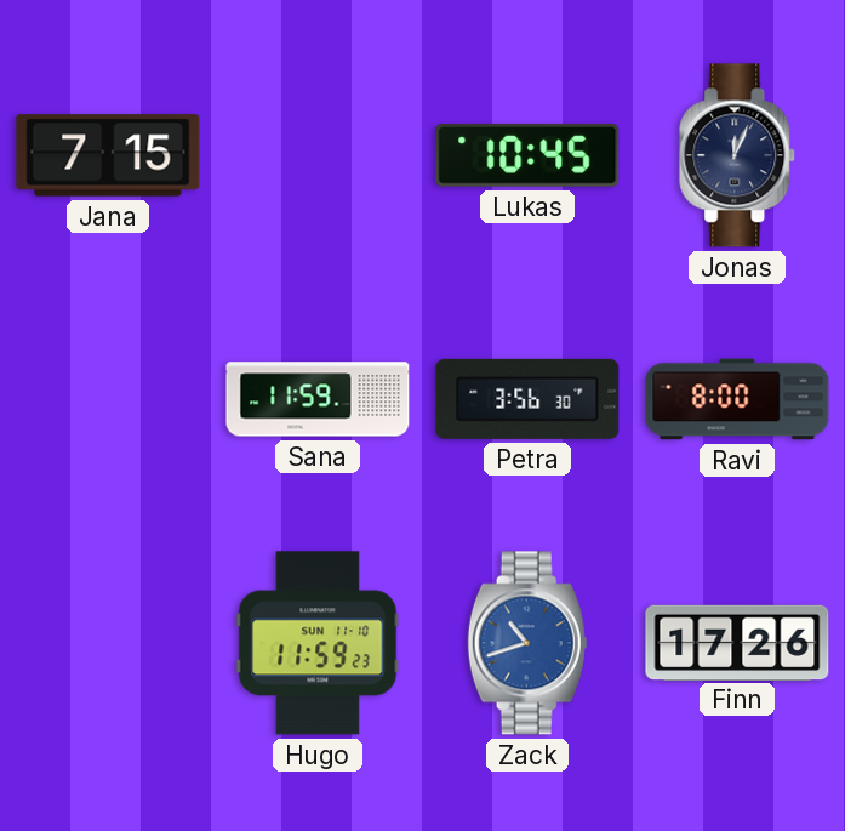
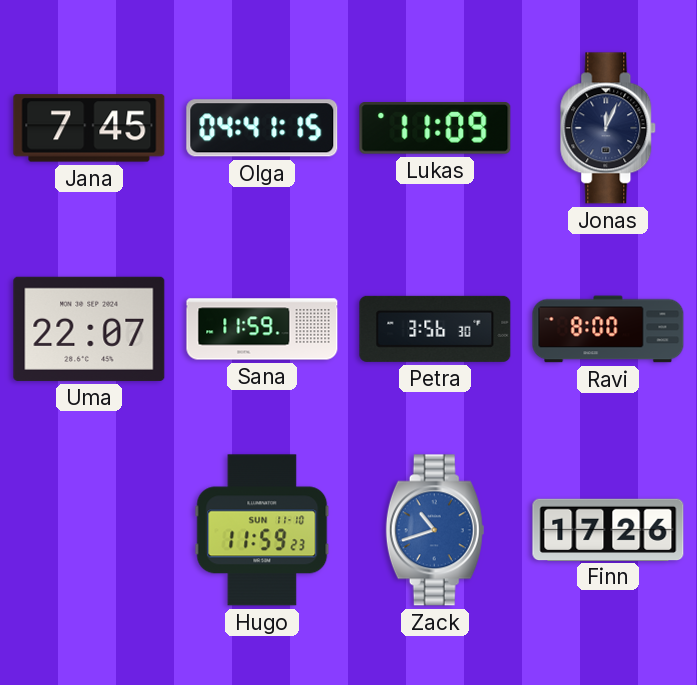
Jana: 7:15 -> 7:45
Olga: none -> 04:41
Lukas: 10:45 -> 11:09
Uma: none -> 22:07
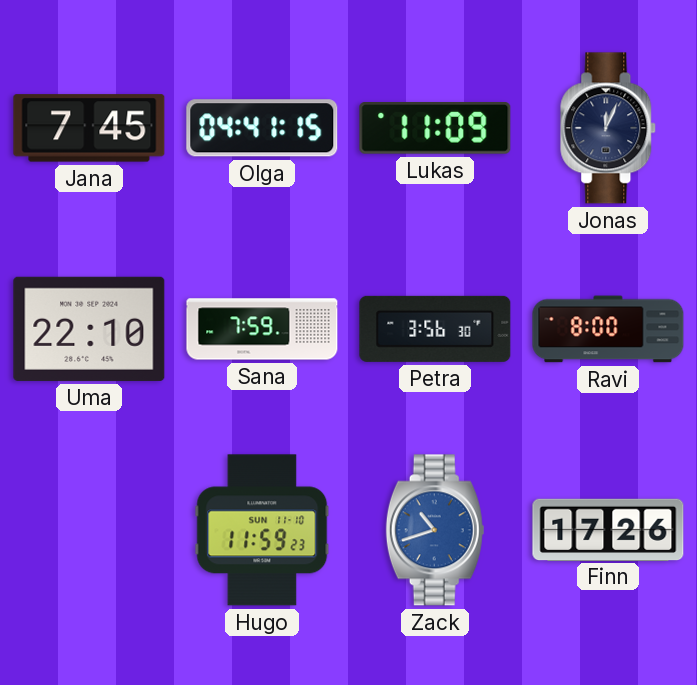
Uma: 22:07 -> 22:10
Sana: 11:59 -> 7:59
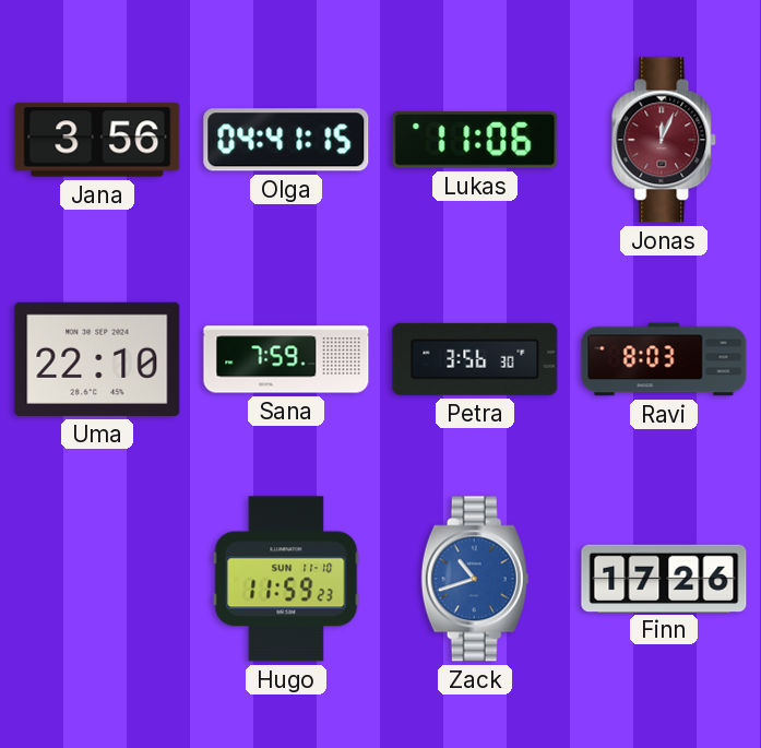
Jana: 7:45 -> 3:56
Lukas: 11:09 -> 11:06
Jonas dial: navy -> burgundy
Ravi: 8:00 -> 8:03
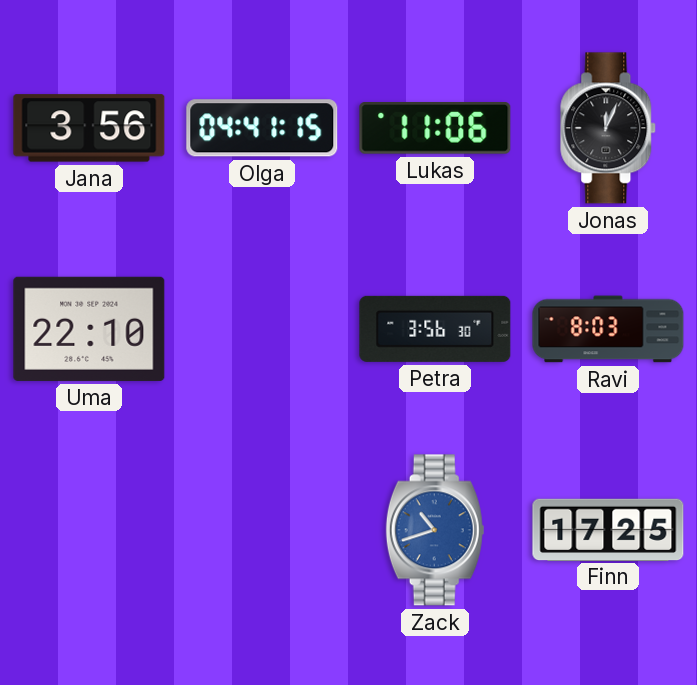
Jonas dial: burgundy -> black
Sana: 7:59 -> none
Hugo: 11:59 -> none
Finn: 17:26 -> 17:25
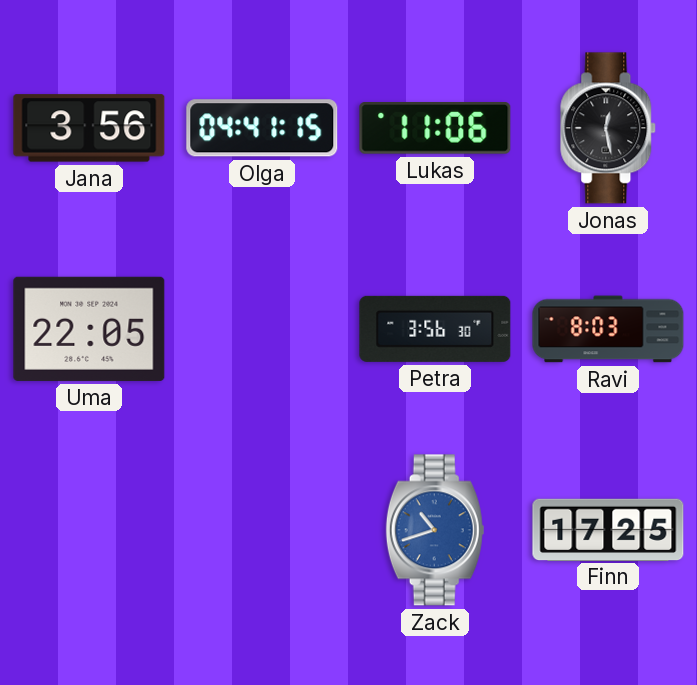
Jonas: 12:04 -> 12:28
Uma: 22:10 -> 22:05
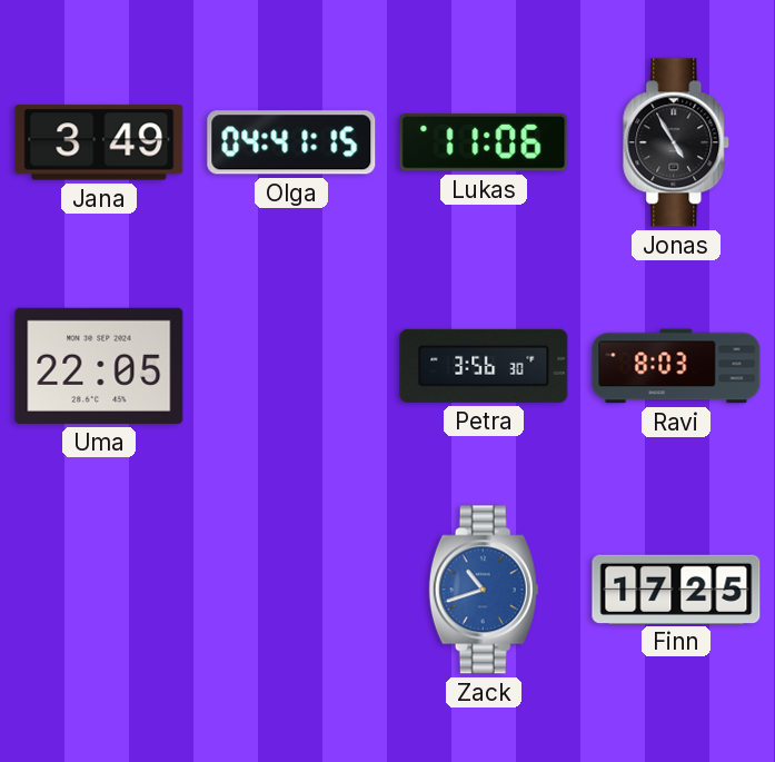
Jana: 3:56 -> 3:49
Jonas: 12:28 -> 4:55
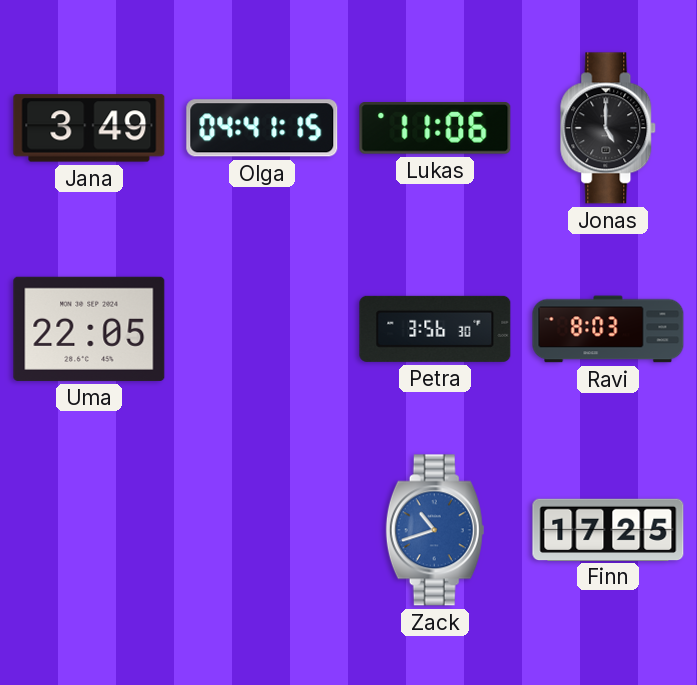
Jonas: 4:55 -> 5:00
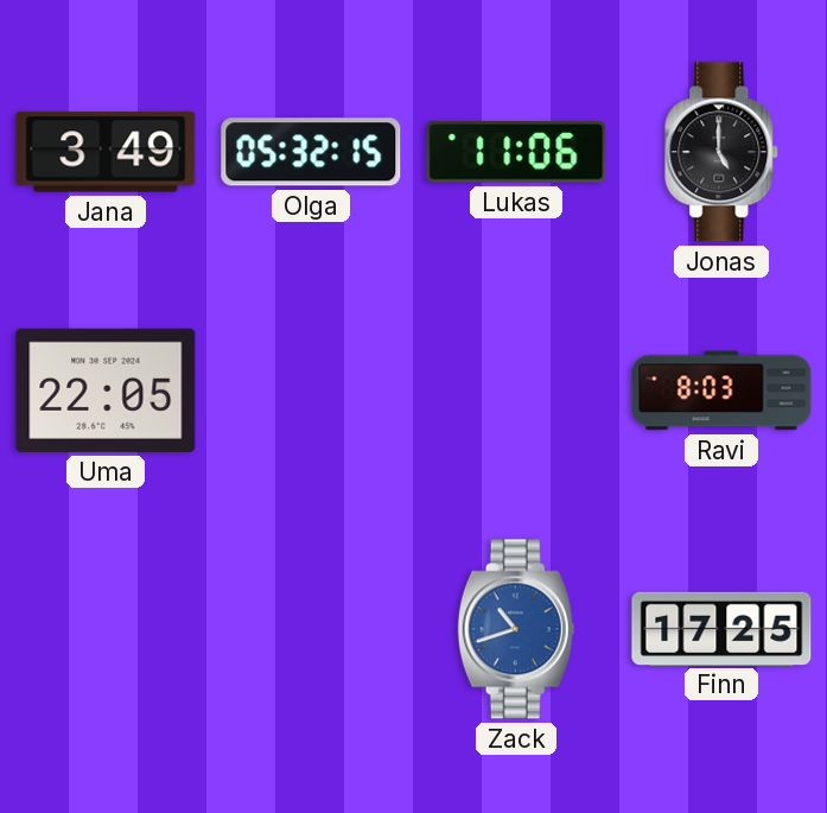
Olga: 04:41 -> 05:32
Petra: 3:56 -> none
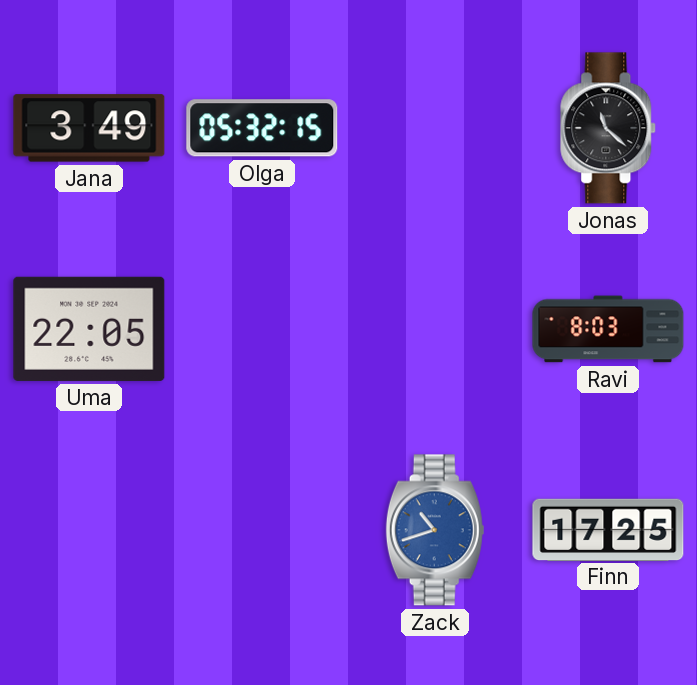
Lukas: 11:06 -> none
Jonas: 5:00 -> 11:22
